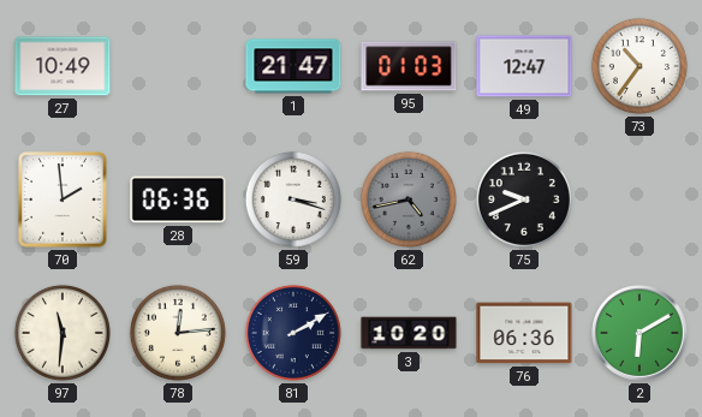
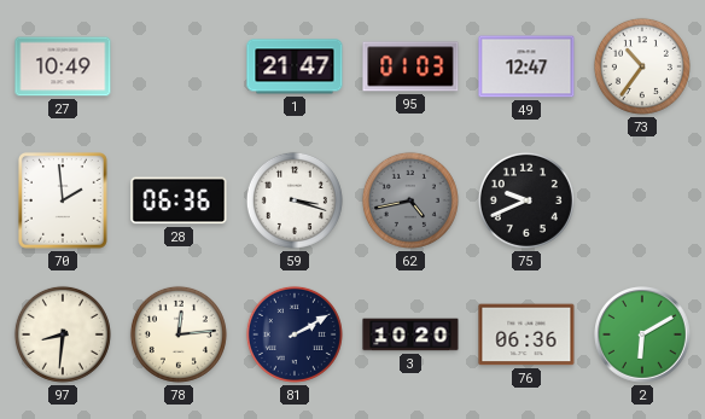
97: 11:31 -> 8:31
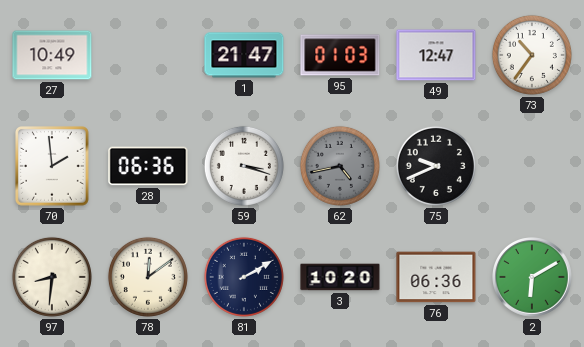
78: 12:14 -> 12:09
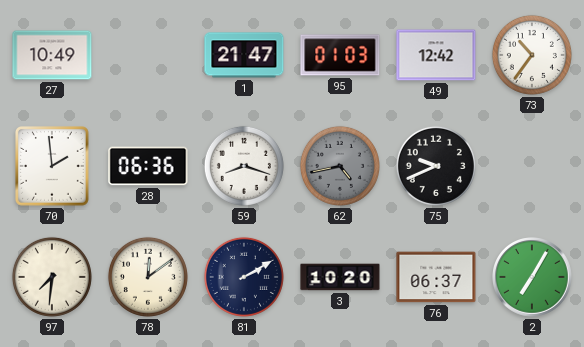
49: 12:47 -> 12:42
59: 3:18 -> 8:18
97: 8:31 -> 7:31
76: 06:36 -> 06:37
2: 6:10 -> 7:05
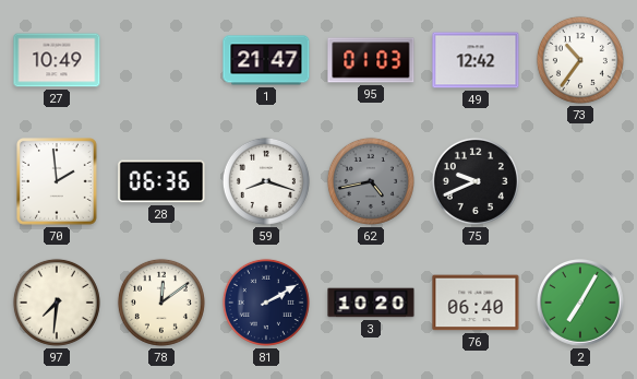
76: 06:37 -> 06:40
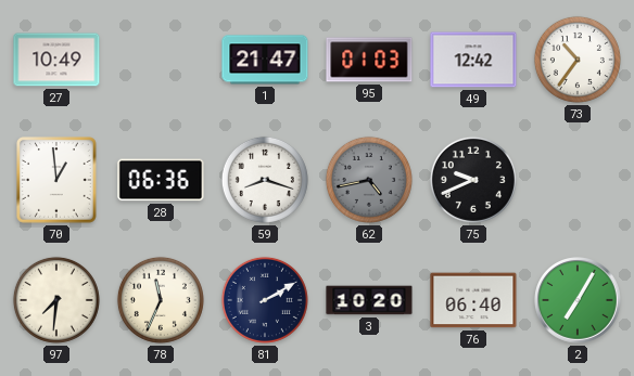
70: 1:59 -> 12:59
78: 12:09 -> 11:34
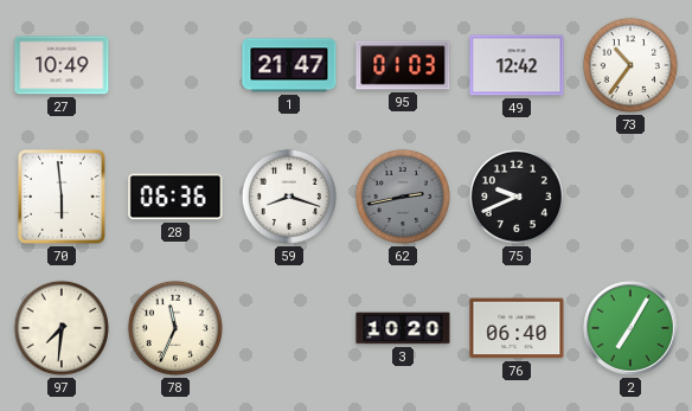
70: 12:59 -> 5:59
62: 4:43 -> 2:43
81: 2:10 -> none
